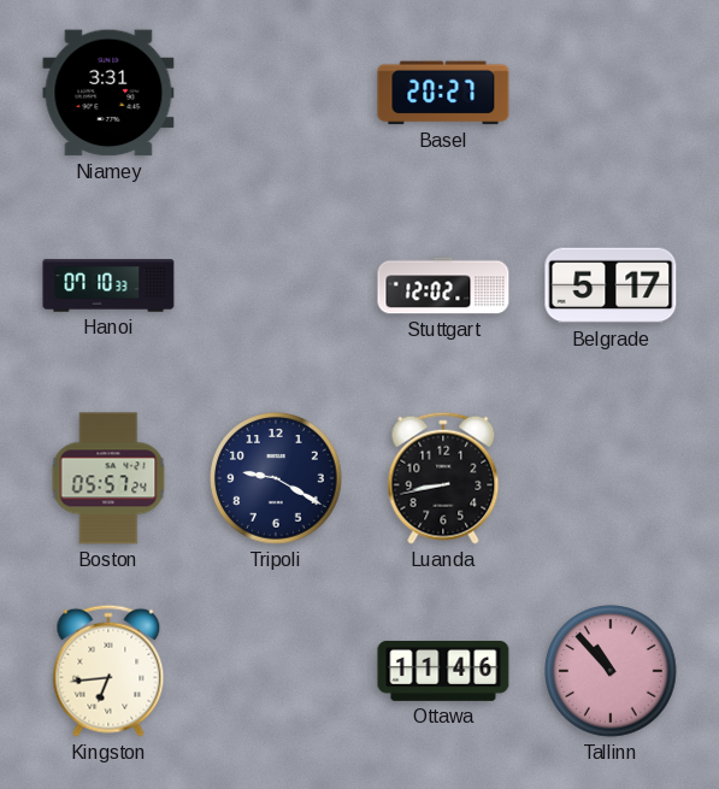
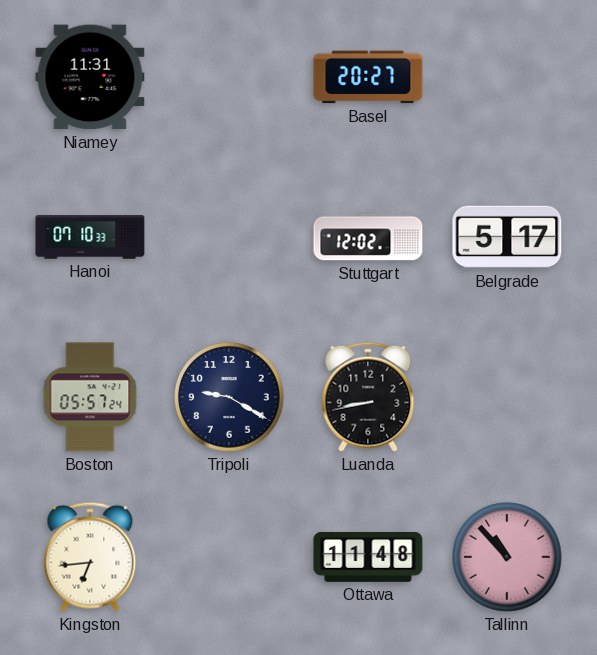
Niamey: 3:31 -> 11:31
Ottawa: 11:46 -> 11:48
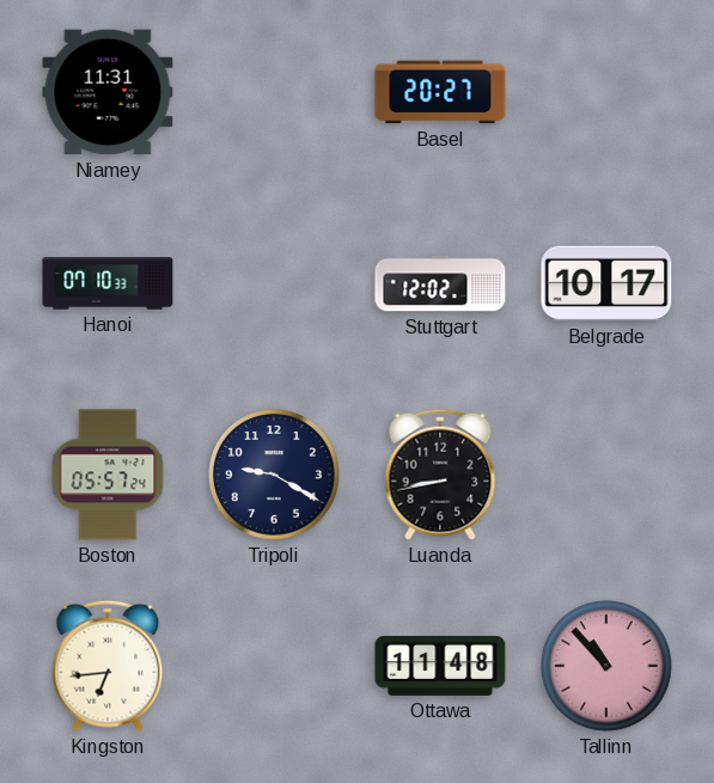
Belgrade: 5:17 -> 10:17
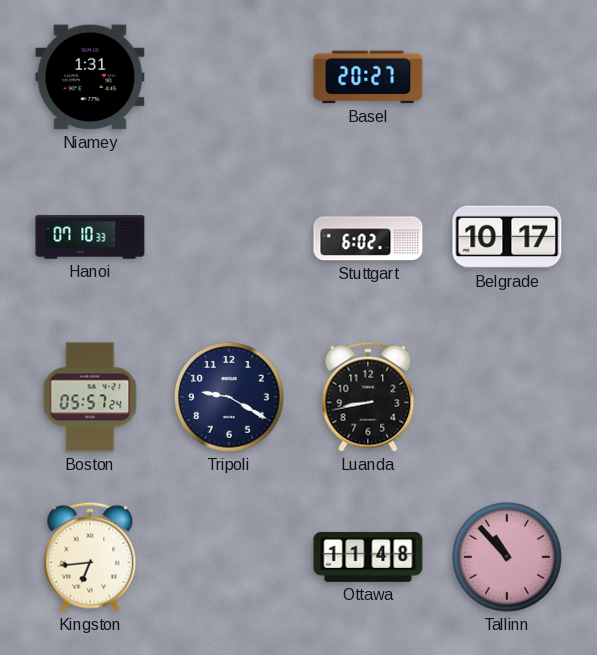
Niamey: 11:31 -> 1:31
Stuttgart: 12:02 -> 6:02
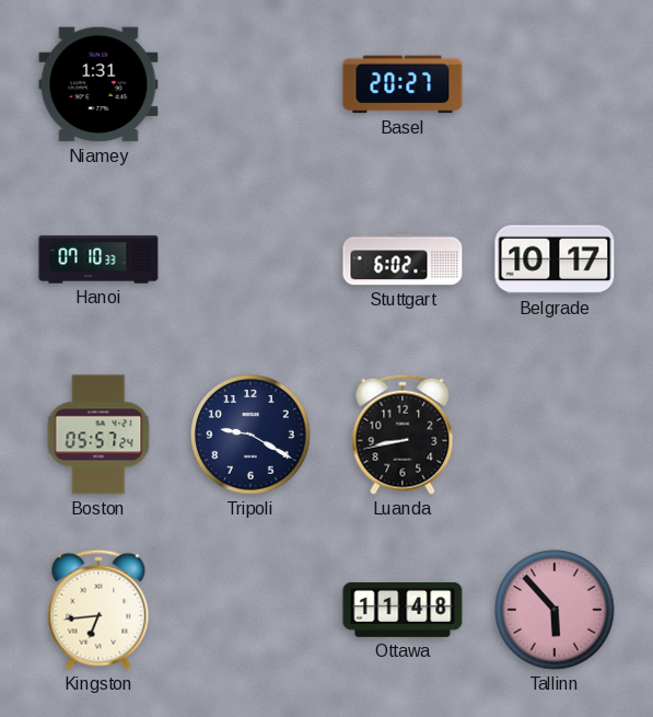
Tallinn: 10:53 -> 5:53
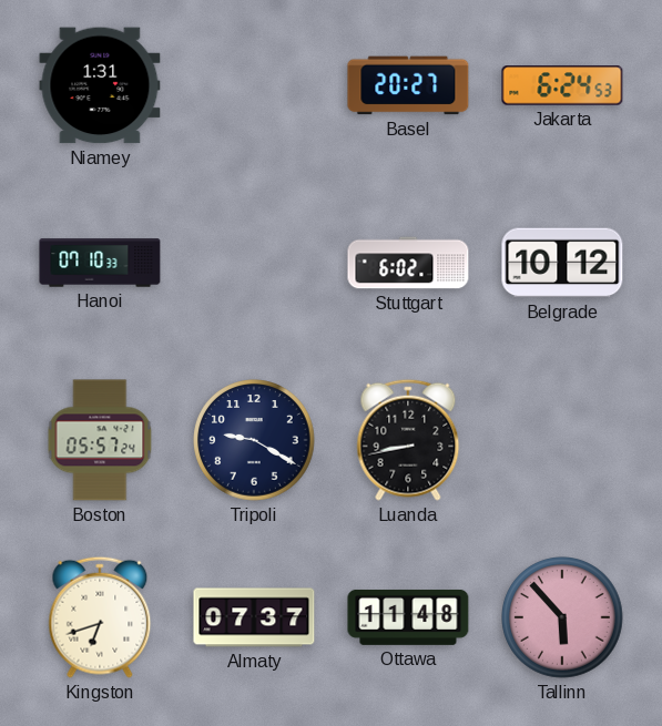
Jakarta: none -> 6:24
Belgrade: 10:17 -> 10:12
Kingston: 6:44 -> 6:42
Almaty: none -> 07:37
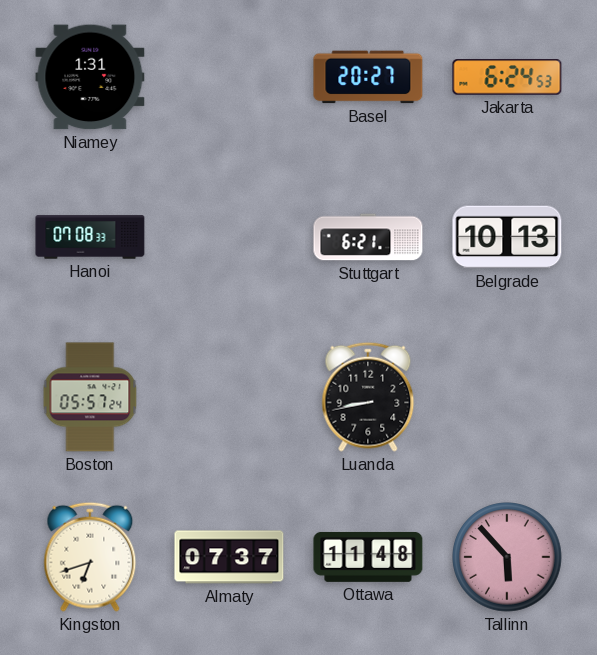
Hanoi: 07:10 -> 07:08
Stuttgart: 6:02 -> 6:21
Belgrade: 10:12 -> 10:13
Tripoli: 9:20 -> none
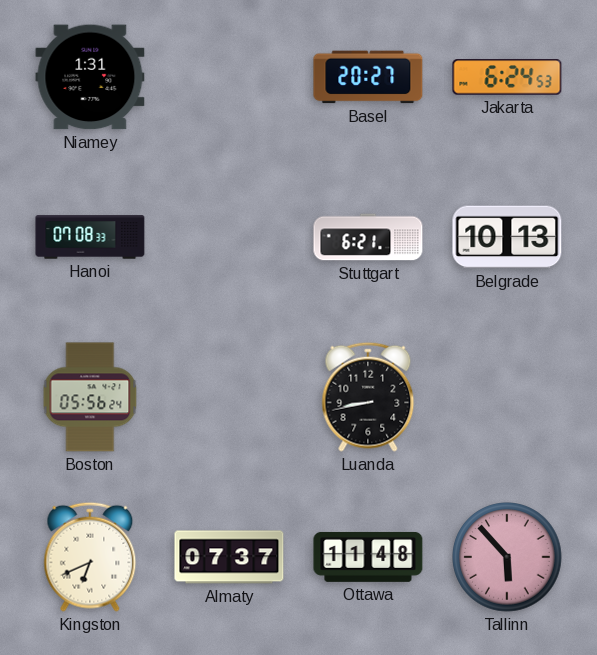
Boston: 05:57 -> 05:56
Kingston: 6:42 -> 6:41
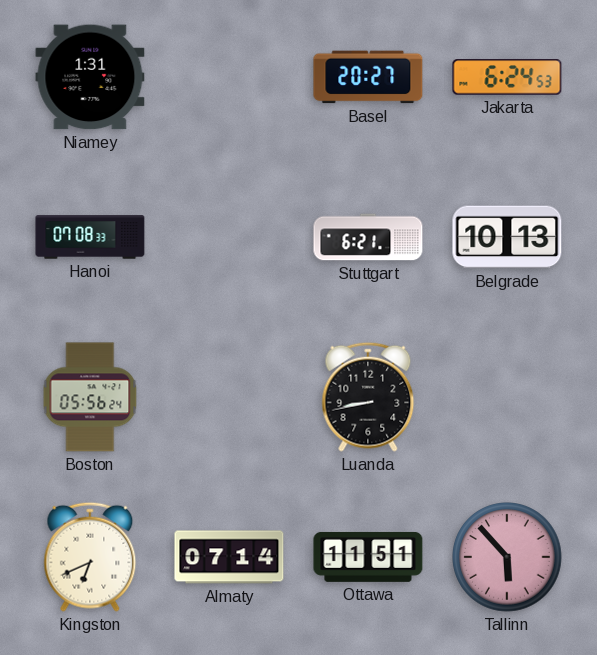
Almaty: 07:37 -> 07:14
Ottawa: 11:48 -> 11:51
